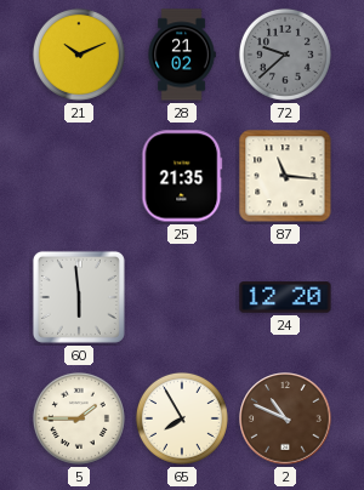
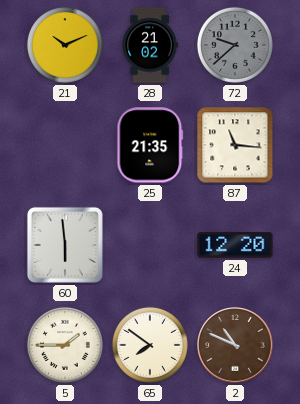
65: 7:55 -> 7:51
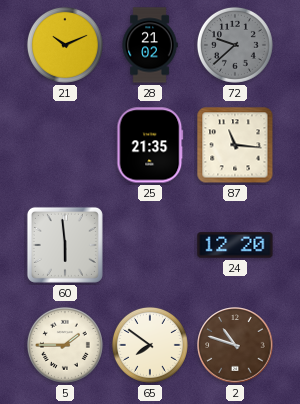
2: 10:49 -> 10:48
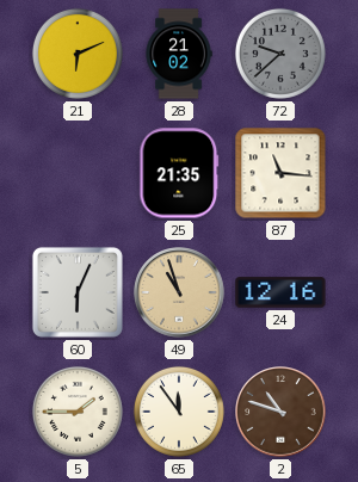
21: 10:11 -> 6:11
60: 5:59 -> 6:04
49: none -> 10:57
24: 12:20 -> 12:16
65: 7:51 -> 11:54
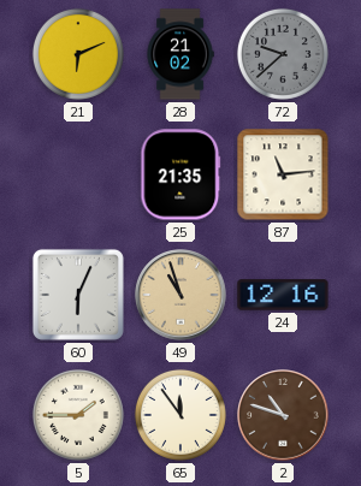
87: 11:16 -> 11:14
